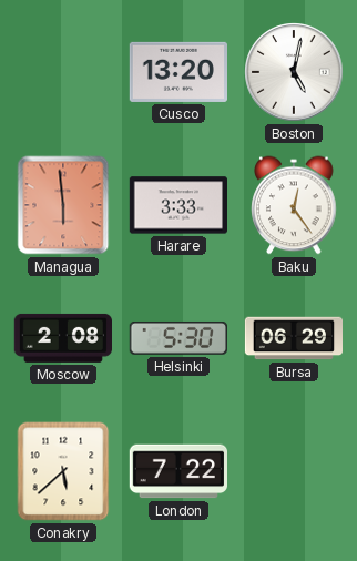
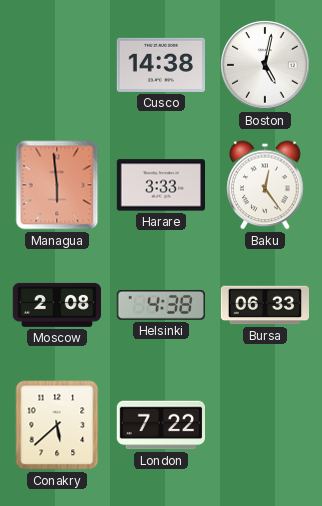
Cusco: 13:20 -> 14:38
Helsinki: 5:30 -> 4:38
Bursa: 06:29 -> 06:33
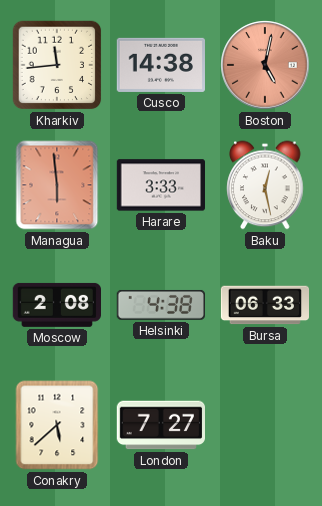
Kharkiv: none -> 11:44
Boston dial: white -> salmon
Baku: 12:24 -> 12:28
London: 7:22 -> 7:27
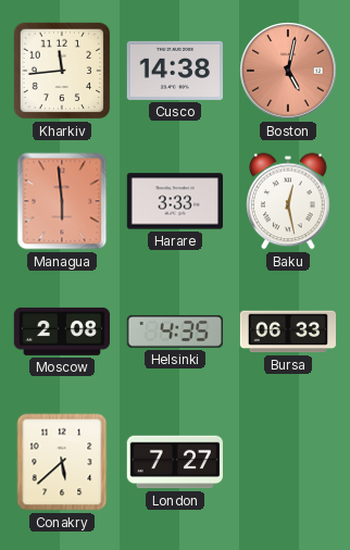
Helsinki: 4:38 -> 4:35
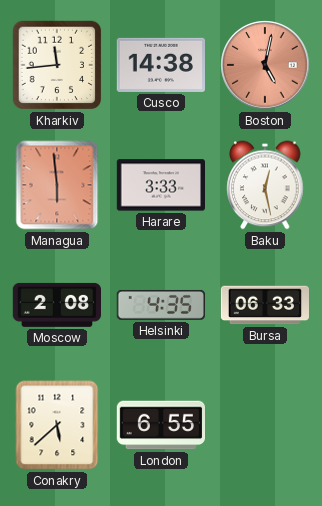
London: 7:27 -> 6:55
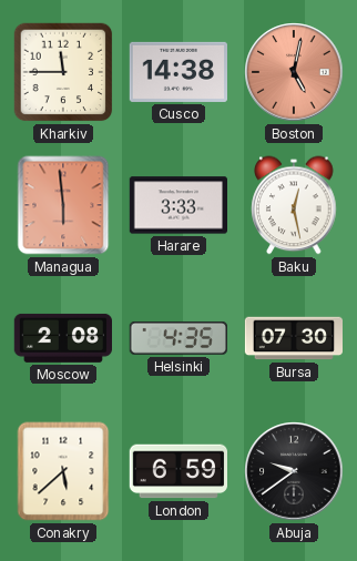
Kharkiv: 11:44 -> 11:45
Bursa: 06:33 -> 07:30
London: 6:55 -> 6:59
Abuja: none -> 9:39
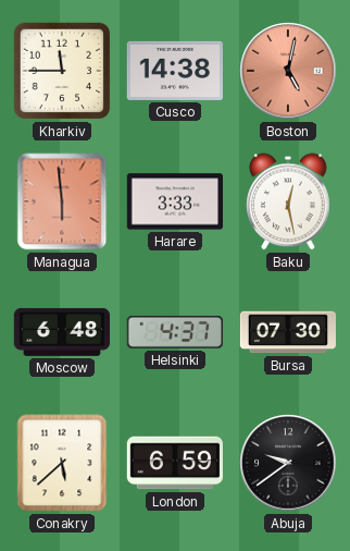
Moscow: 2:08 -> 6:48
Helsinki: 4:35 -> 4:37
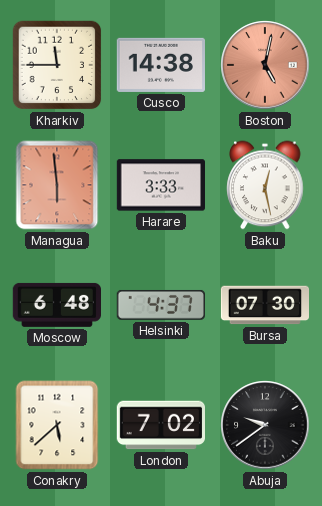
London: 6:59 -> 7:02
